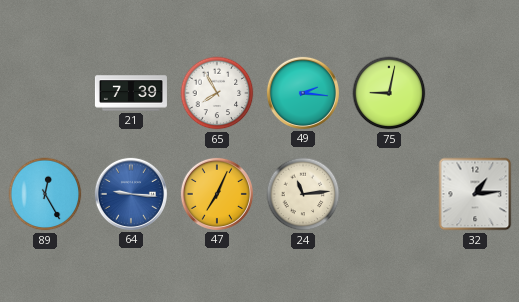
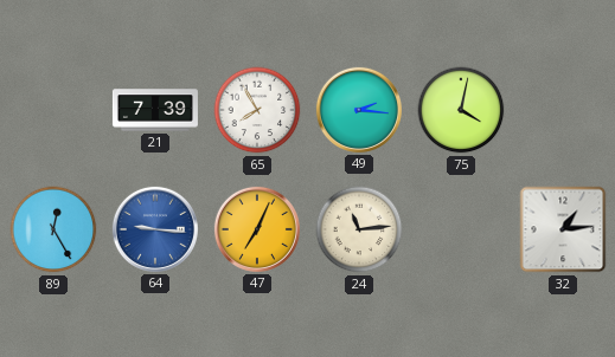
75: 9:02 -> 4:02
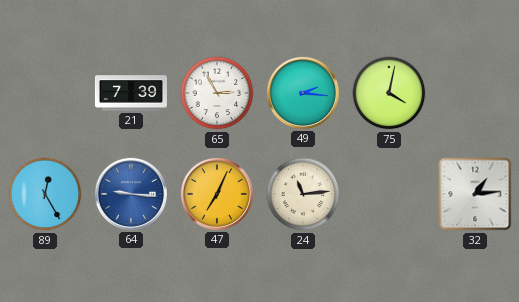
65: 7:55 -> 2:55
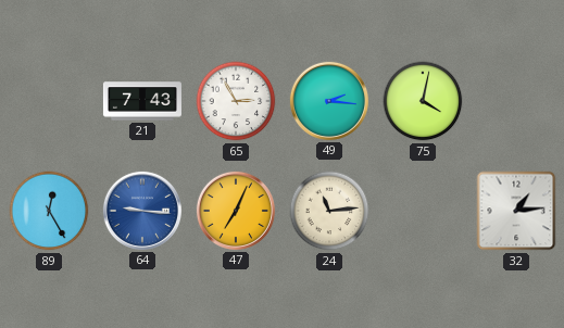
21: 7:39 -> 7:43
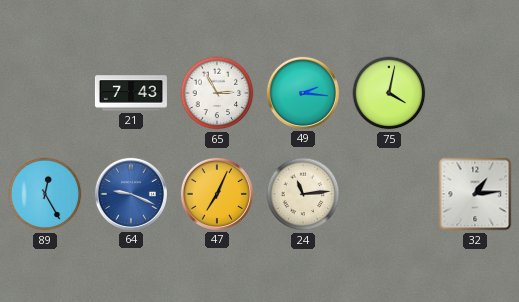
64: 9:16 -> 9:19
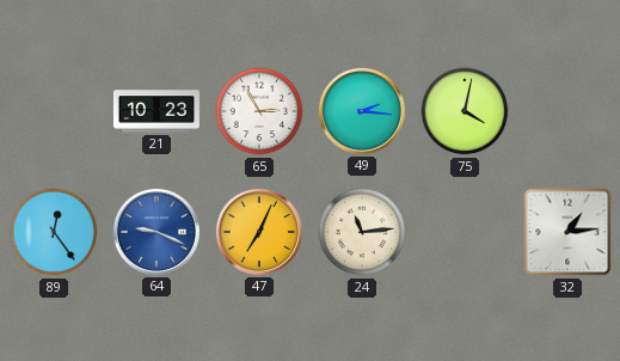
21: 7:43 -> 10:23
89: 12:25 -> 12:24
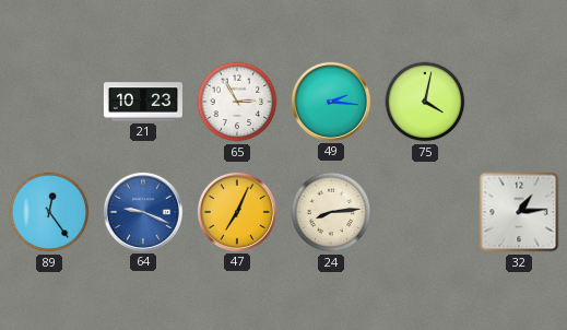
24: 11:14 -> 8:14
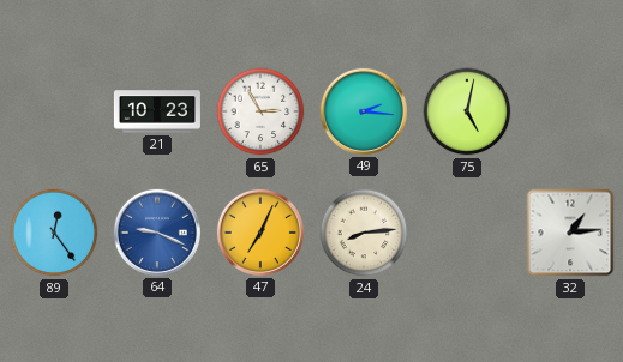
75: 4:02 -> 5:02
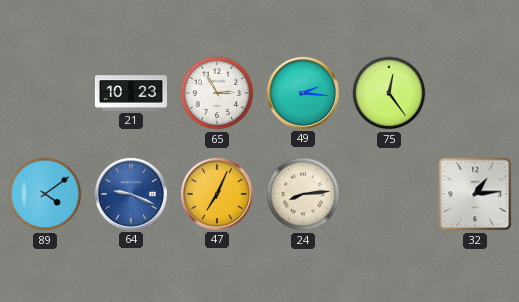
75: 5:02 -> 12:24
89: 12:24 -> 4:09
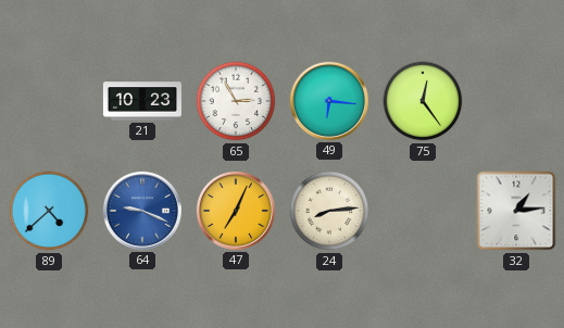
49: 2:16 -> 6:16
89: 4:09 -> 4:38
